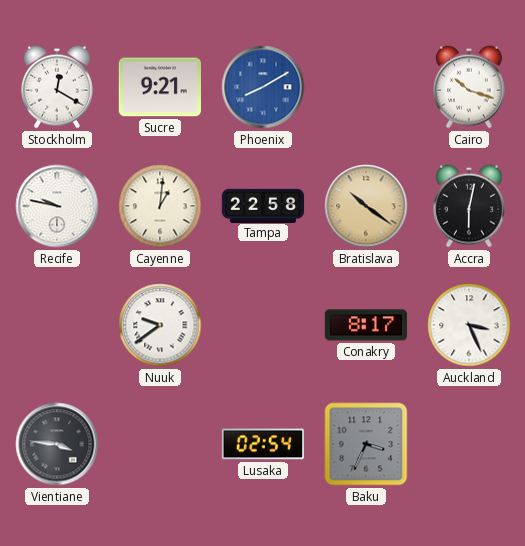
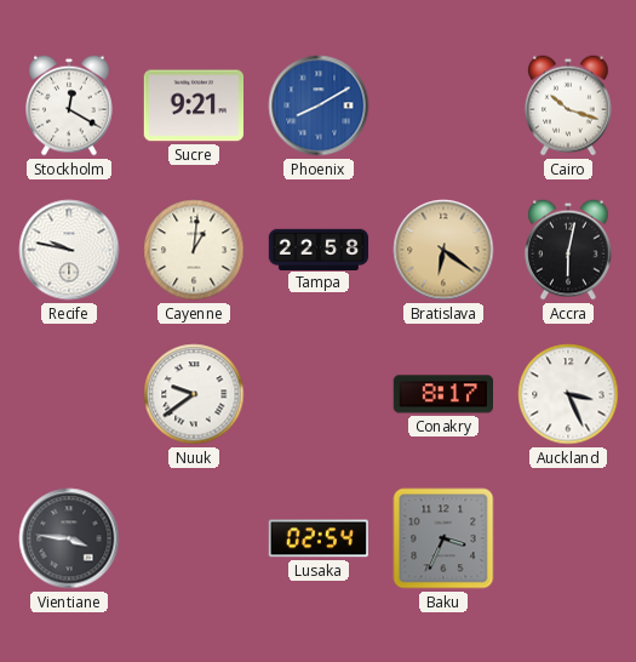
Bratislava: 10:21 -> 6:21
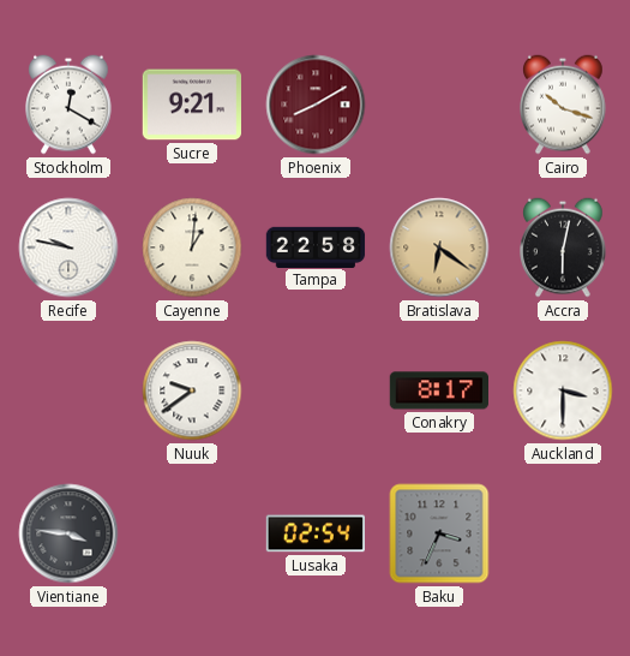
Phoenix dial: blue -> burgundy
Auckland: 3:26 -> 3:30
